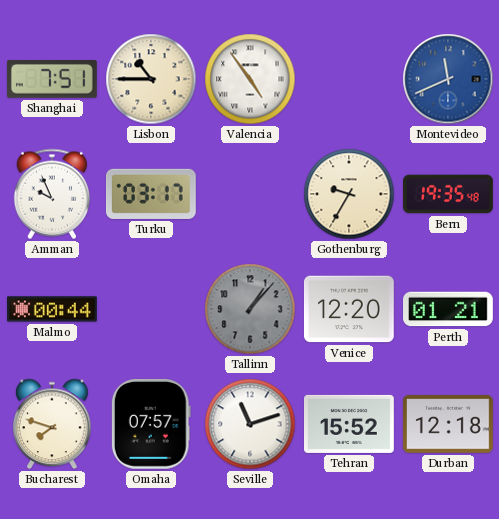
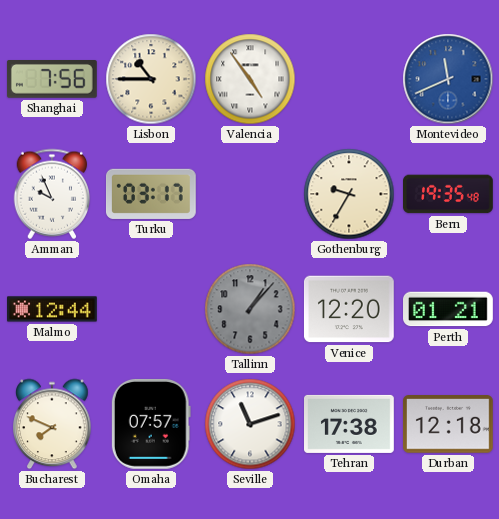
Shanghai: 7:51 -> 7:56
Malmo: 00:44 -> 12:44
Bucharest: 7:48 -> 7:49
Tehran: 15:52 -> 17:38
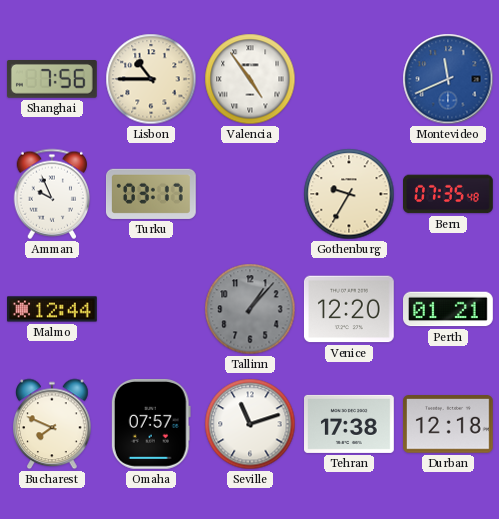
Bern: 19:35 -> 07:35
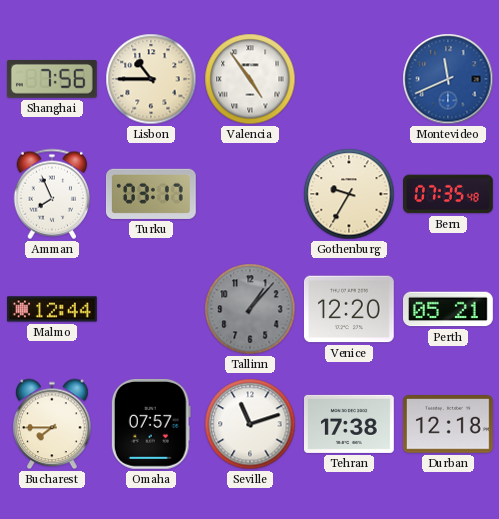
Amman: 9:56 -> 7:56
Perth: 01:21 -> 05:21
Bucharest: 7:49 -> 7:45
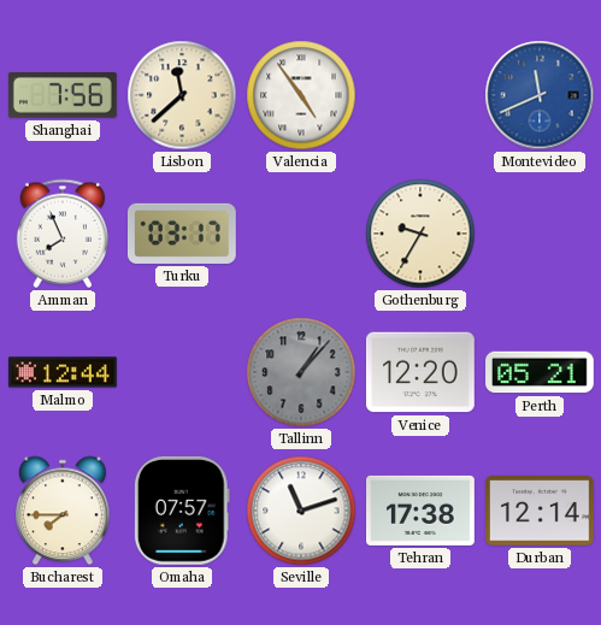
Lisbon: 10:45 -> 11:38
Bern: 07:35 -> none
Durban: 12:18 -> 12:14
